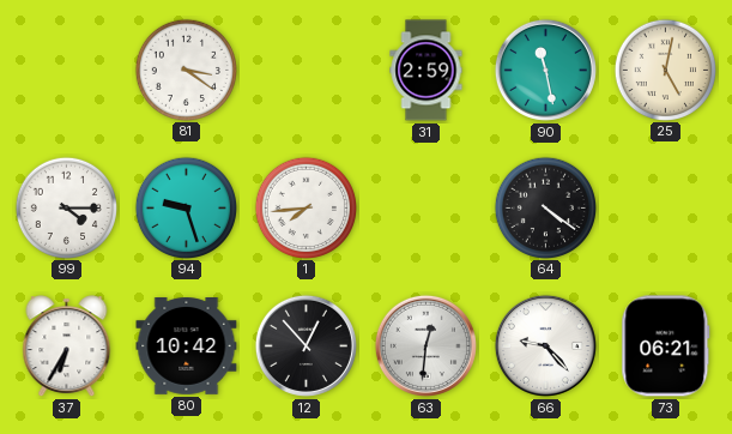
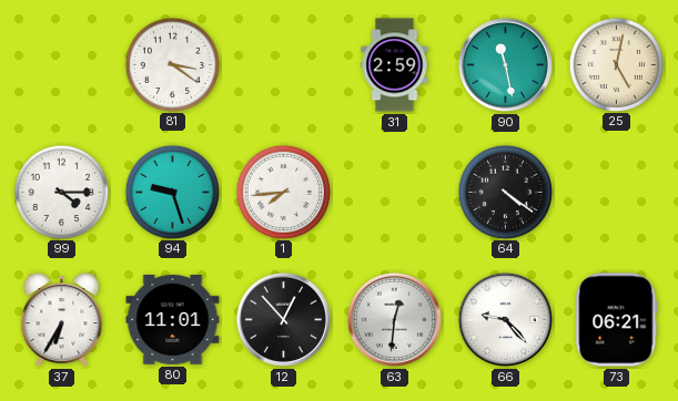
80: 10:42 -> 11:01
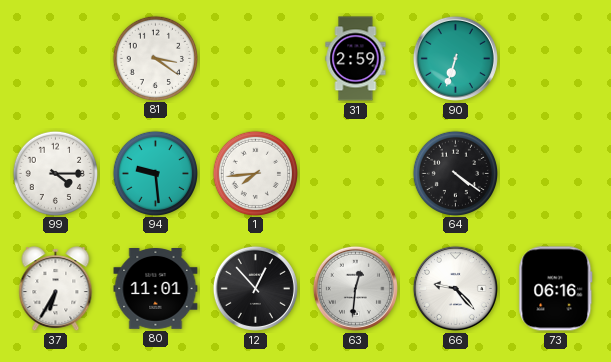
90: 11:28 -> 6:33
25: 5:02 -> none
94: 9:27 -> 9:29
73: 06:21 -> 06:16
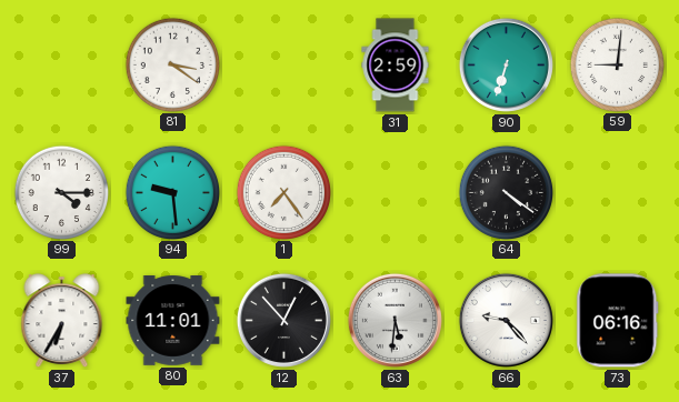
59: none -> 9:01
1: 7:44 -> 7:24
63: 12:31 -> 5:31
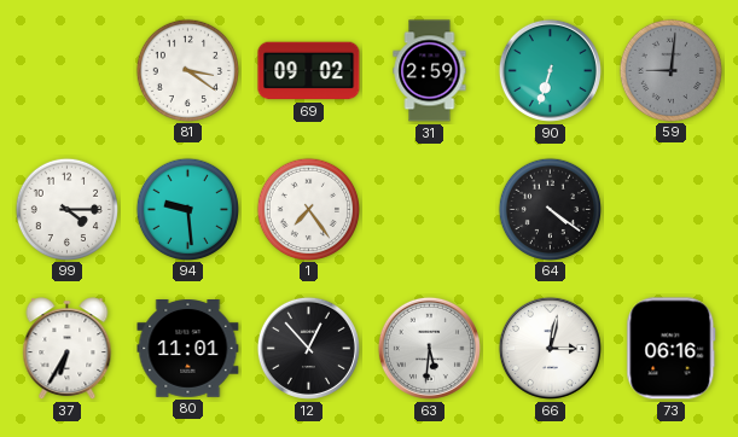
69: none -> 09:02
59 dial: white -> grey
66: 9:23 -> 3:02
